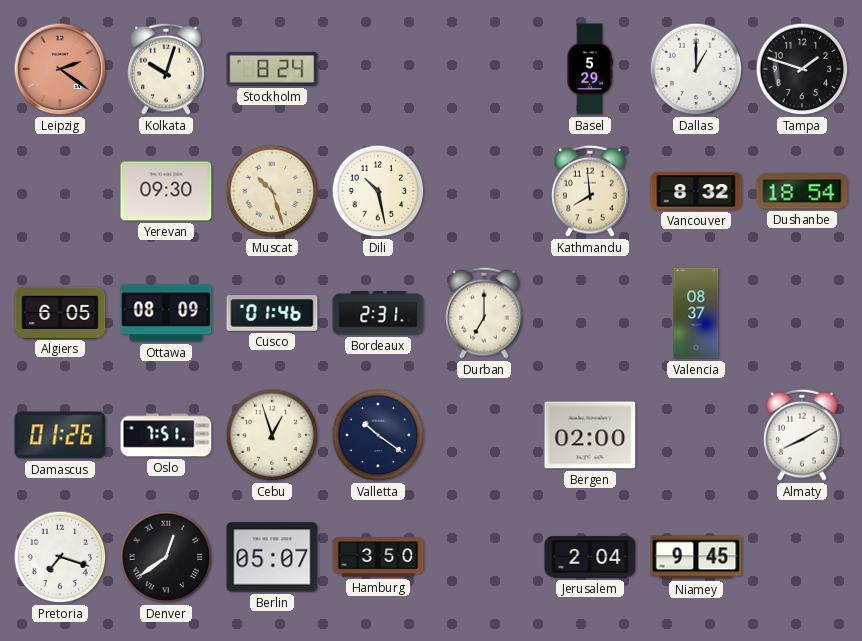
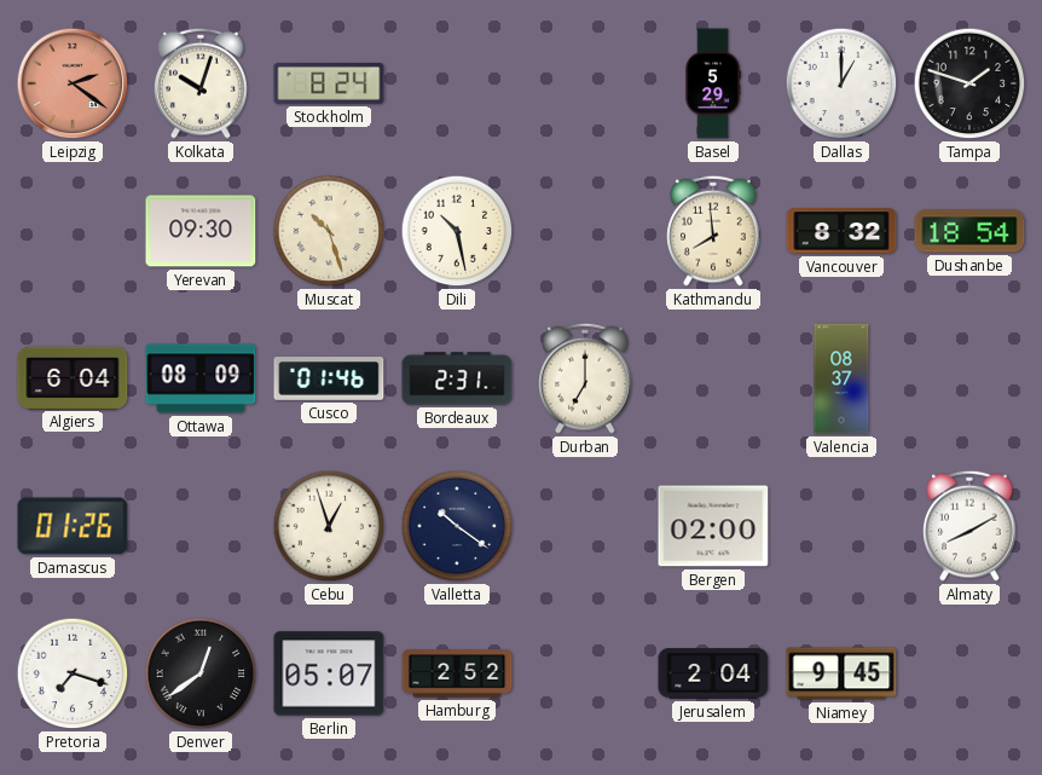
Algiers: 6:05 -> 6:04
Oslo: 7:51 -> none
Hamburg: 3:50 -> 2:52
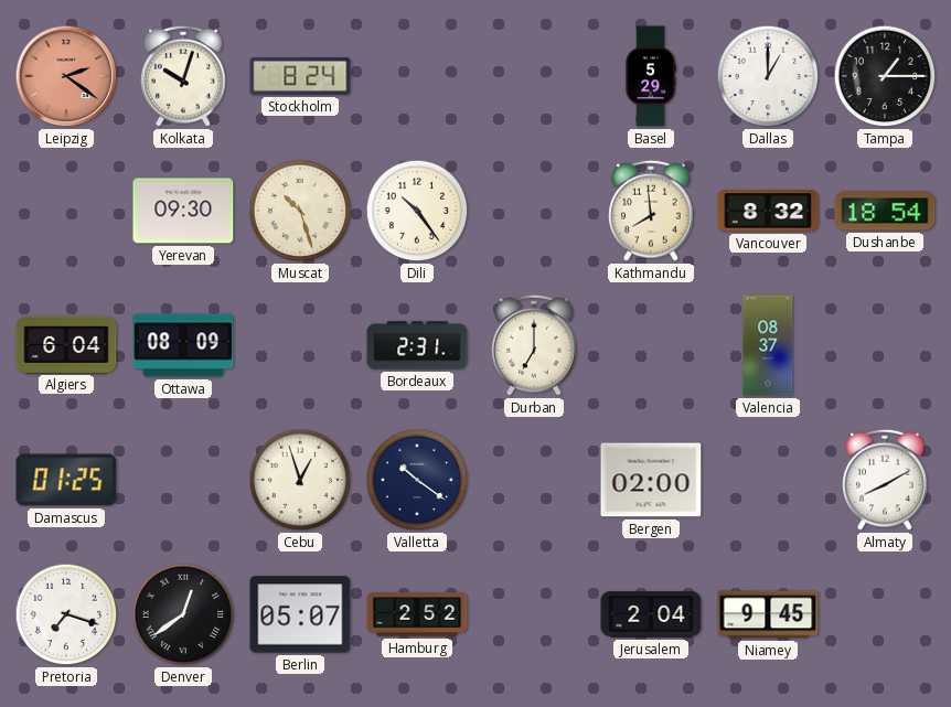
Tampa: 1:48 -> 1:15
Dili: 10:28 -> 10:24
Cusco: 01:46 -> none
Damascus: 01:26 -> 01:25
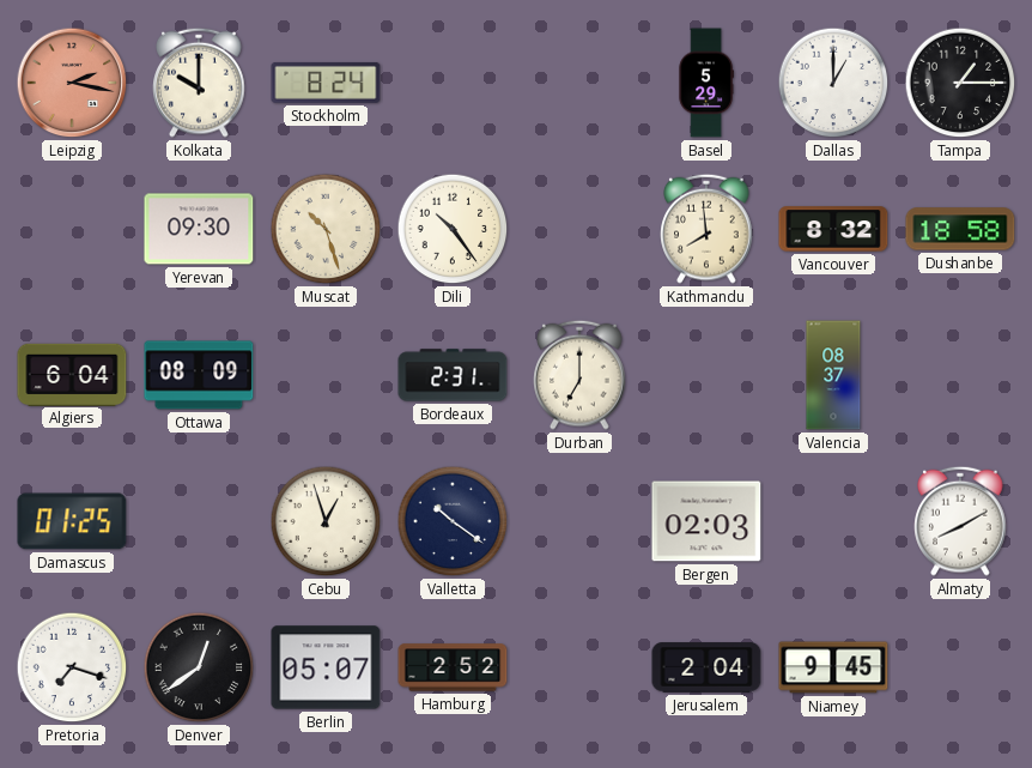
Leipzig: 2:21 -> 2:17
Kolkata: 10:03 -> 10:00
Dushanbe: 18:54 -> 18:58
Bergen: 02:00 -> 02:03
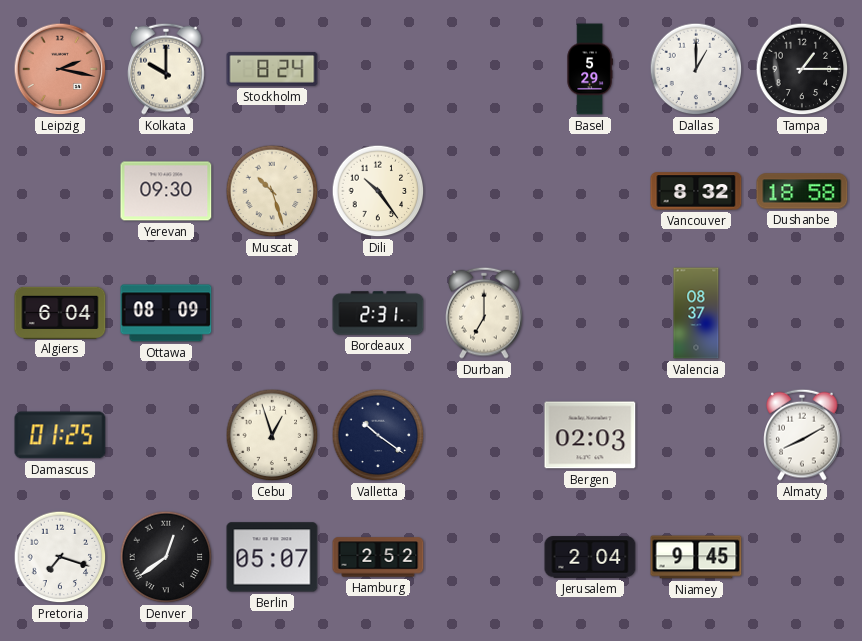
Kathmandu: 7:59 -> none
